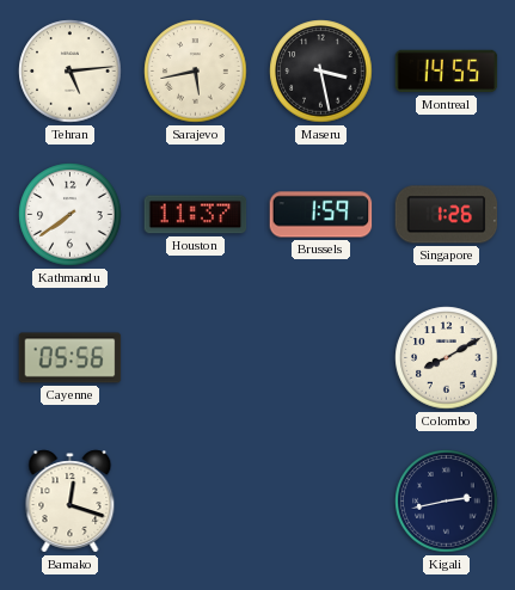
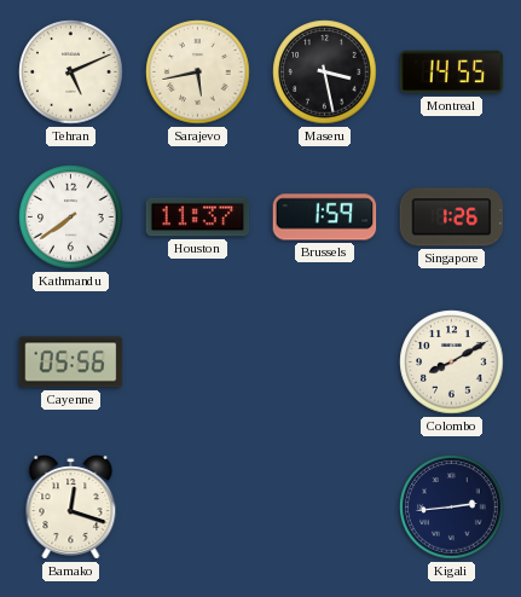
Tehran: 5:14 -> 5:11
Kigali: 2:43 -> 2:44
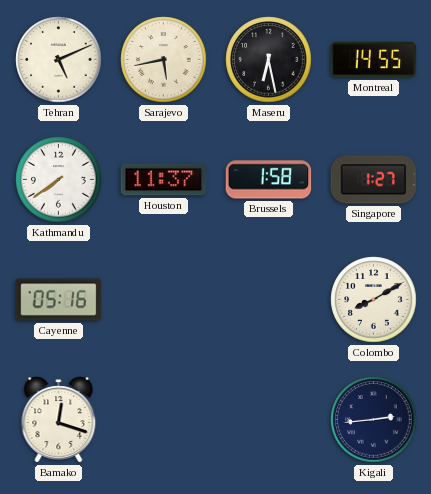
Maseru: 3:28 -> 6:28
Brussels: 1:59 -> 1:58
Singapore: 1:26 -> 1:27
Cayenne: 05:56 -> 05:16
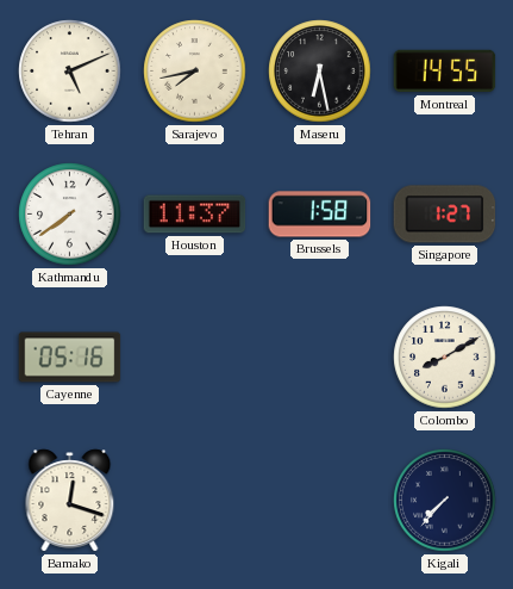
Sarajevo: 5:43 -> 7:43
Kigali: 2:44 -> 7:37
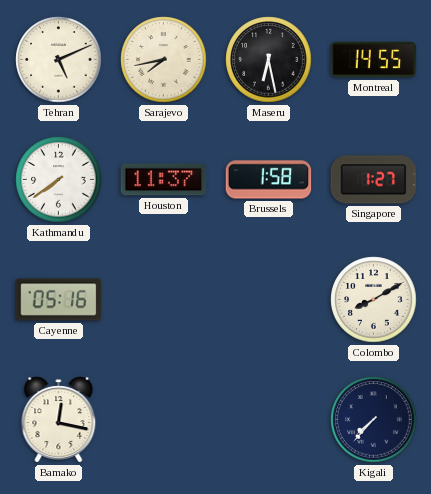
Bamako: 12:18 -> 12:17
